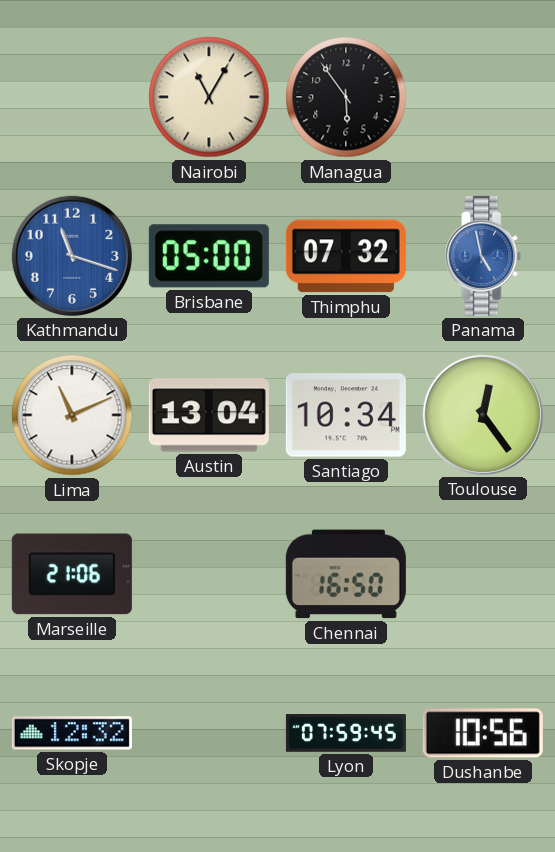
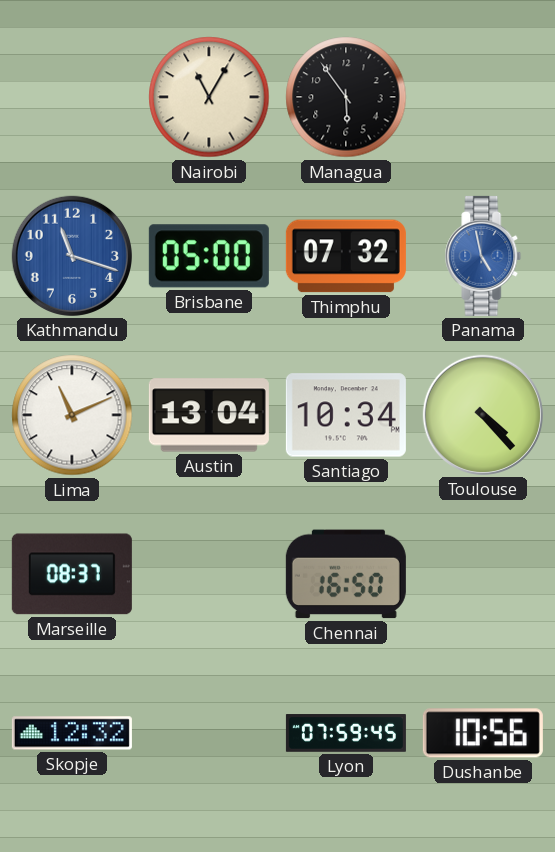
Toulouse: 12:24 -> 4:23
Marseille: 21:06 -> 08:37
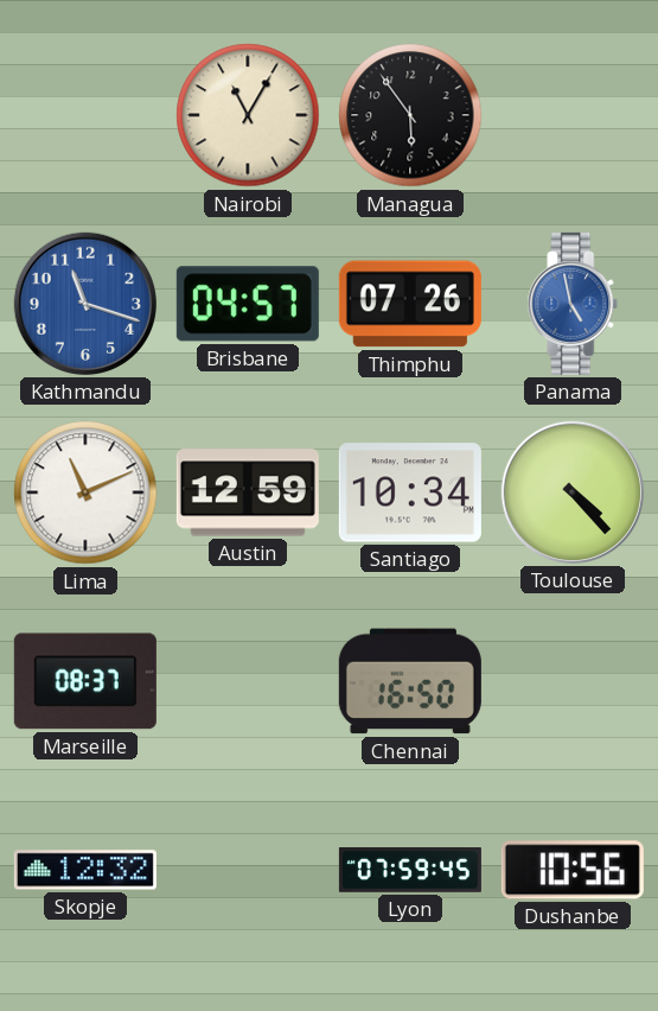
Brisbane: 05:00 -> 04:57
Thimphu: 07:32 -> 07:26
Austin: 13:04 -> 12:59
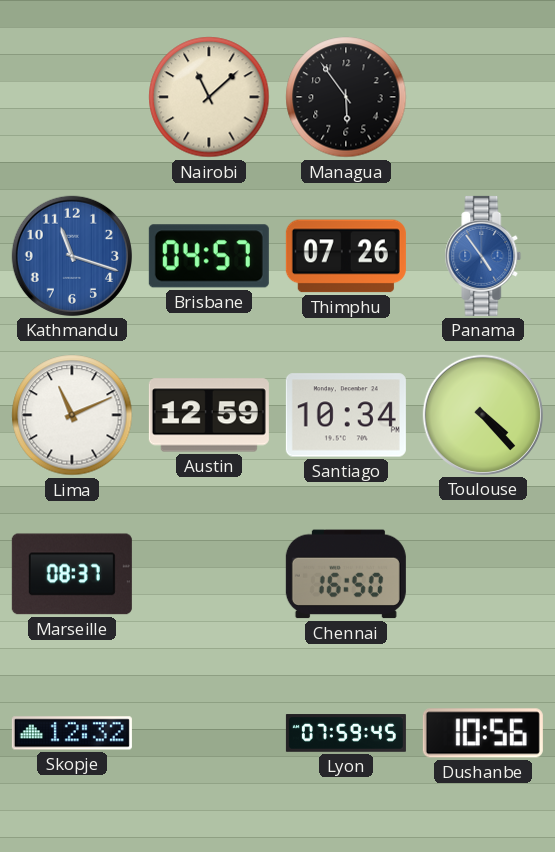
Nairobi: 11:05 -> 11:08
Panama: 4:58 -> 4:54
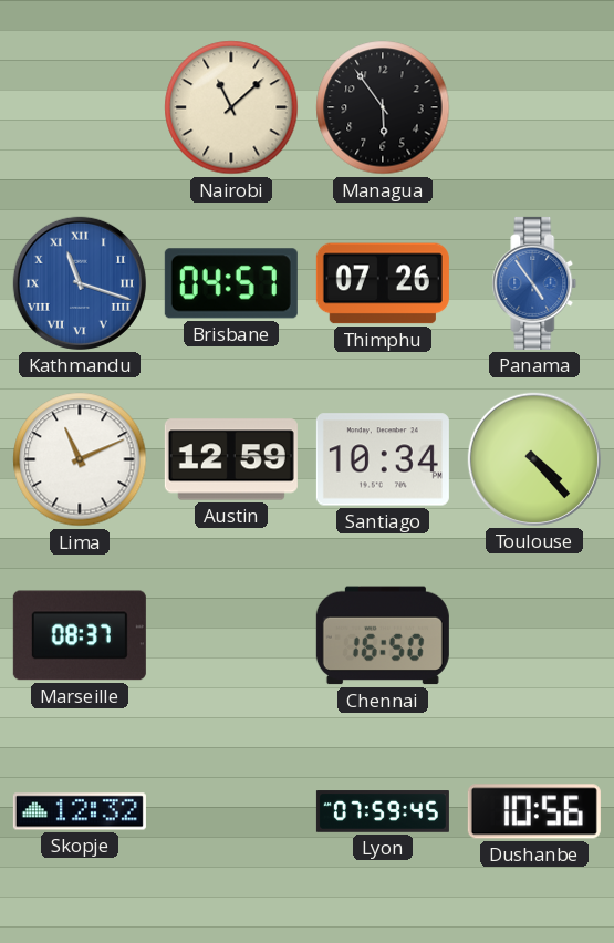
Kathmandu numerals: Arabic -> Roman
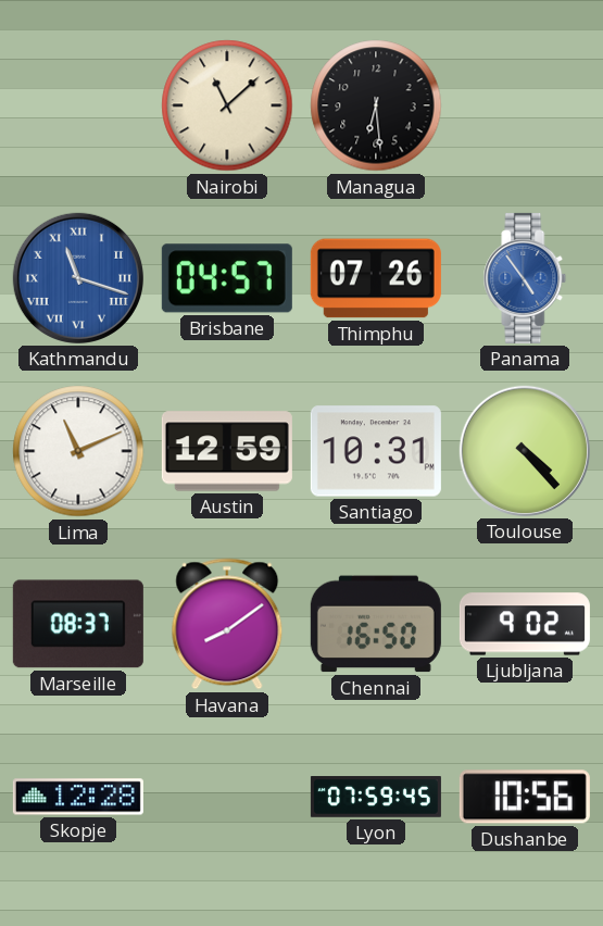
Managua: 5:54 -> 6:29
Santiago: 10:34 -> 10:31
Havana: none -> 8:09
Ljubljana: none -> 9:02
Skopje: 12:32 -> 12:28
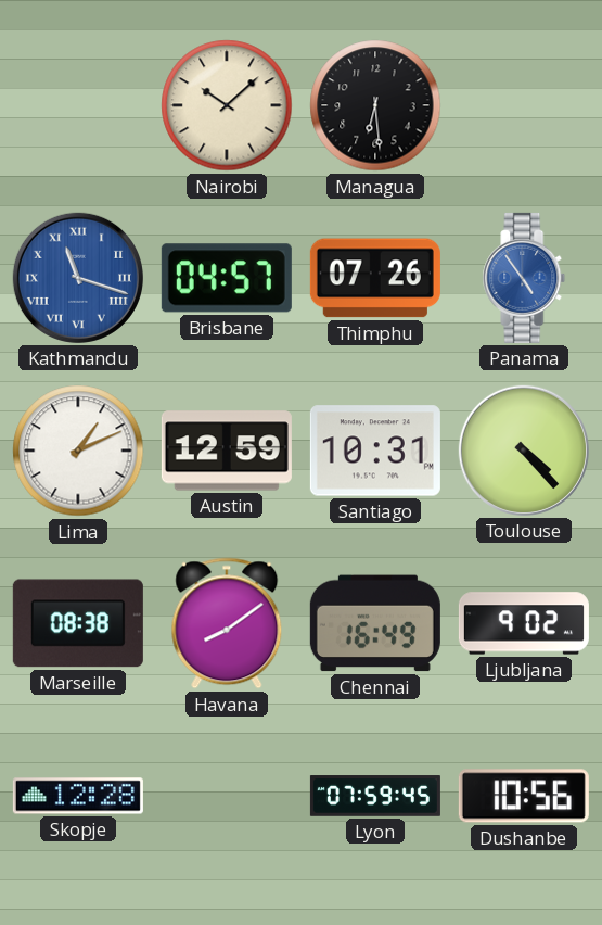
Nairobi: 11:08 -> 10:08
Lima: 11:11 -> 1:11
Marseille: 08:37 -> 08:38
Chennai: 16:50 -> 16:49
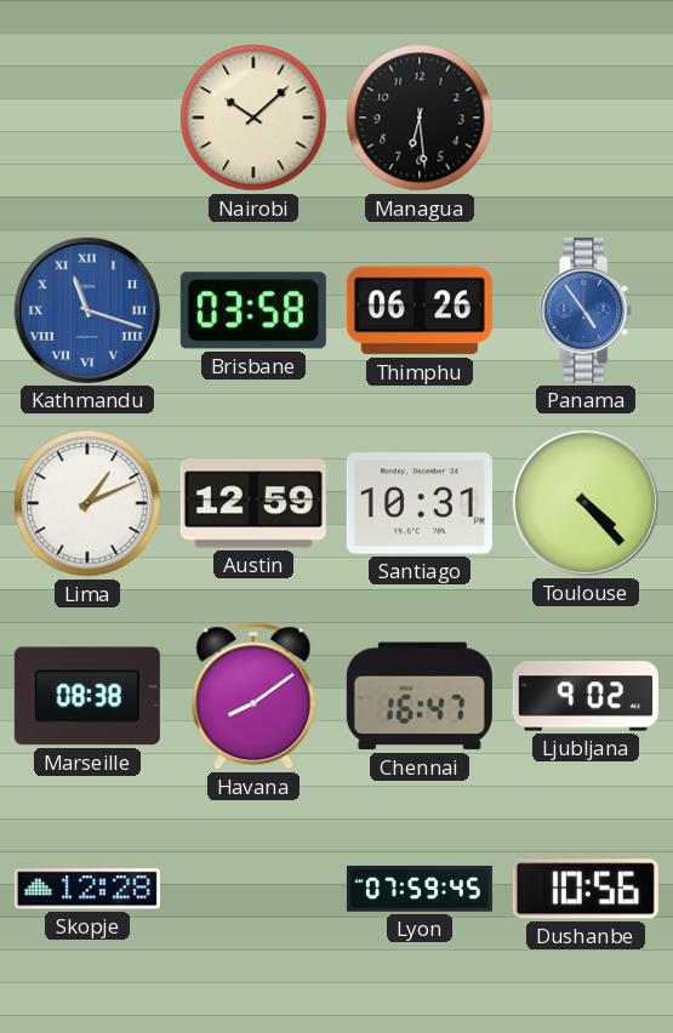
Brisbane: 04:57 -> 03:58
Thimphu: 07:26 -> 06:26
Chennai: 16:49 -> 16:47
